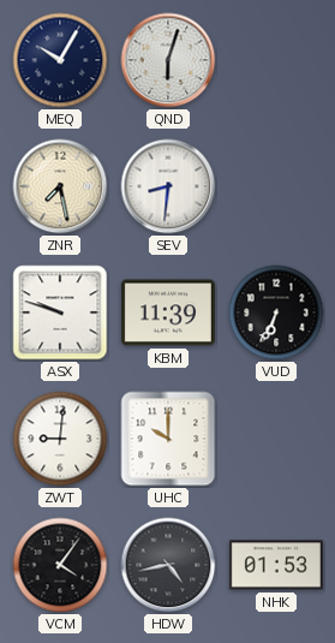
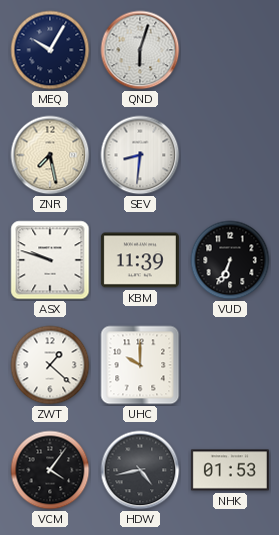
ZWT: 9:01 -> 1:22
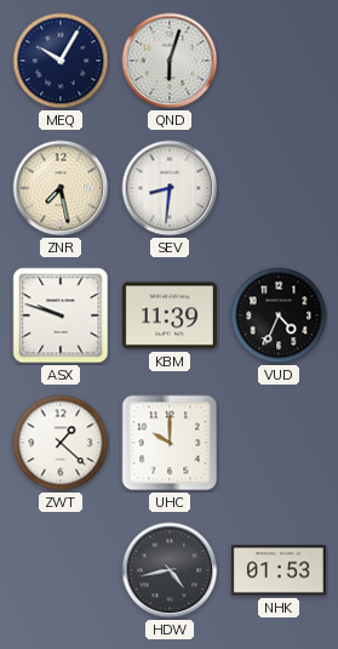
VUD: 6:34 -> 4:34
VCM: 4:06 -> none
